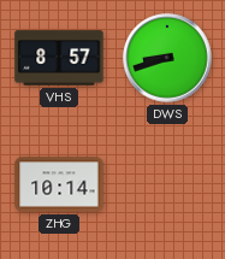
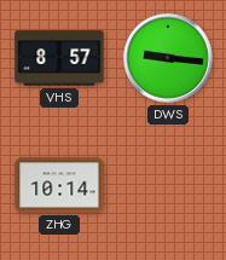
DWS: 8:42 -> 9:16
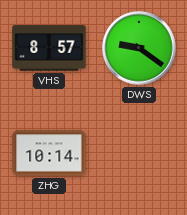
DWS: 9:16 -> 9:21
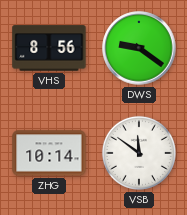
VHS: 8:57 -> 8:56
VSB: none -> 11:51
